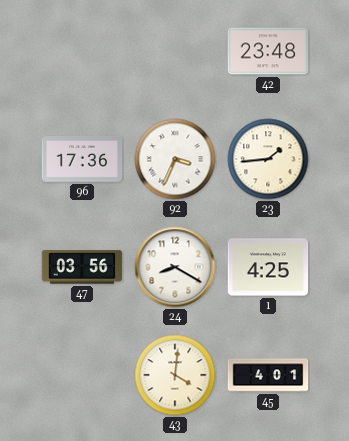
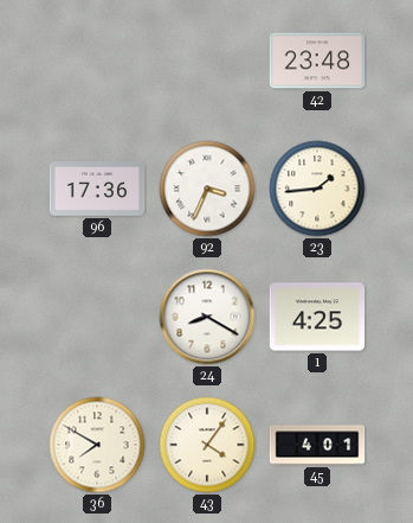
47: 03:56 -> none
36: none -> 7:50
43: 4:01 -> 4:06
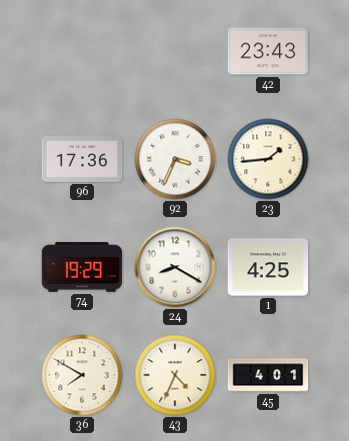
42: 23:48 -> 23:43
74: none -> 19:29
43: 4:06 -> 4:34
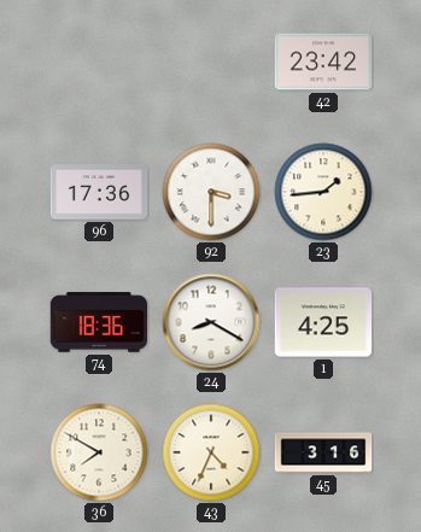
42: 23:43 -> 23:42
92: 3:34 -> 3:30
74: 19:29 -> 18:36
45: 4:01 -> 3:16
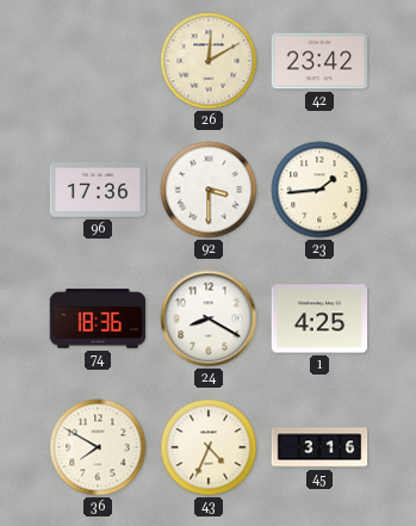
26: none -> 12:10
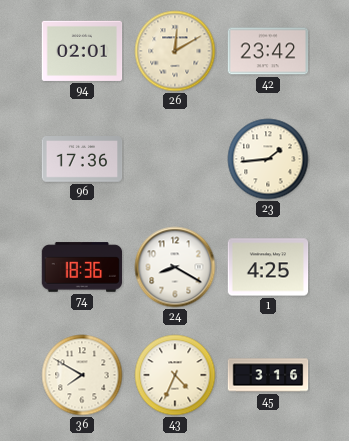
94: none -> 02:01
92: 3:30 -> none
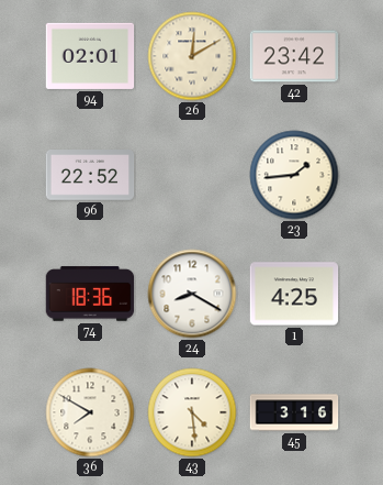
96: 17:36 -> 22:52
43: 4:34 -> 4:29
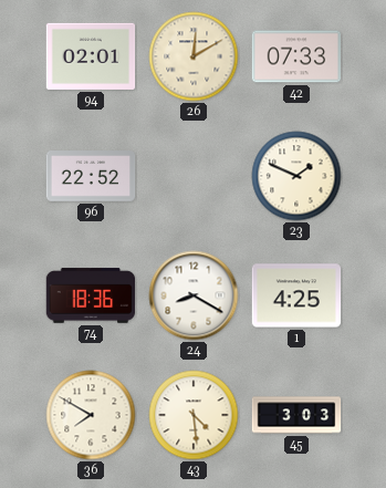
42: 23:42 -> 07:33
23: 1:44 -> 1:49
45: 3:16 -> 3:03
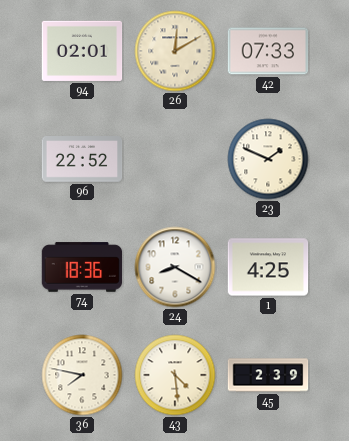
36: 7:50 -> 7:47
45: 3:03 -> 2:39
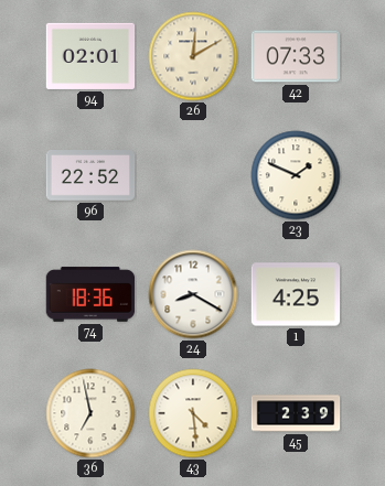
36: 7:47 -> 6:58
